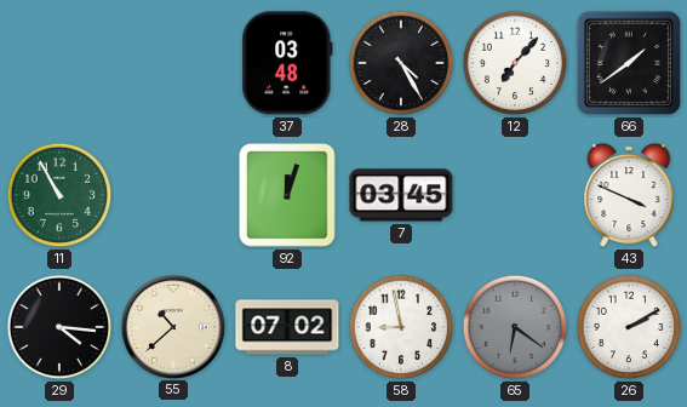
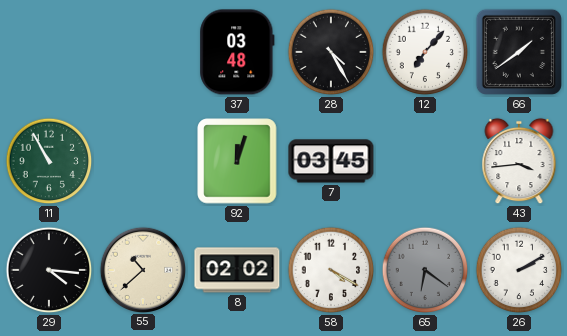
43: 3:49 -> 3:44
8: 07:02 -> 02:02
58: 8:58 -> 4:20
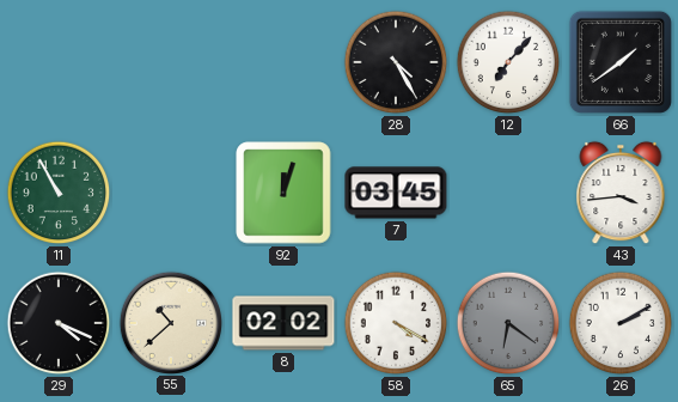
37: 03:48 -> none
29: 4:16 -> 4:19
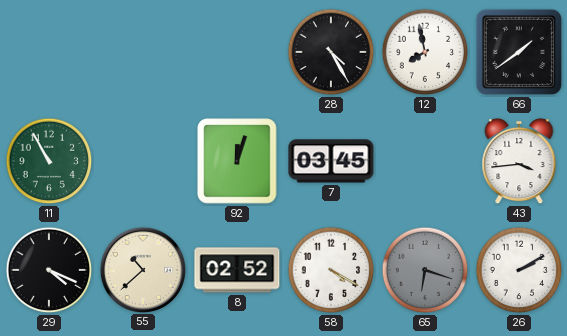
12: 7:07 -> 7:58
8: 02:02 -> 02:52
65: 6:21 -> 6:18
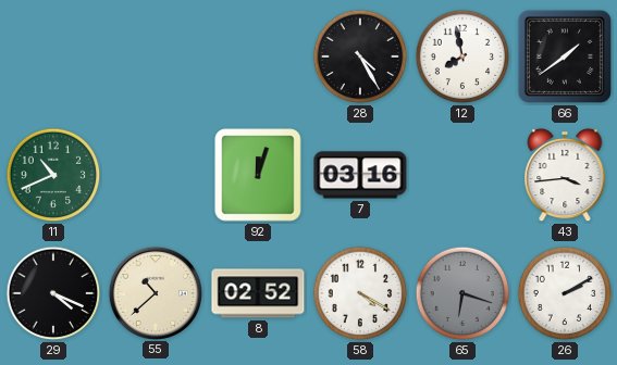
11: 10:55 -> 10:41
7: 03:45 -> 03:16
